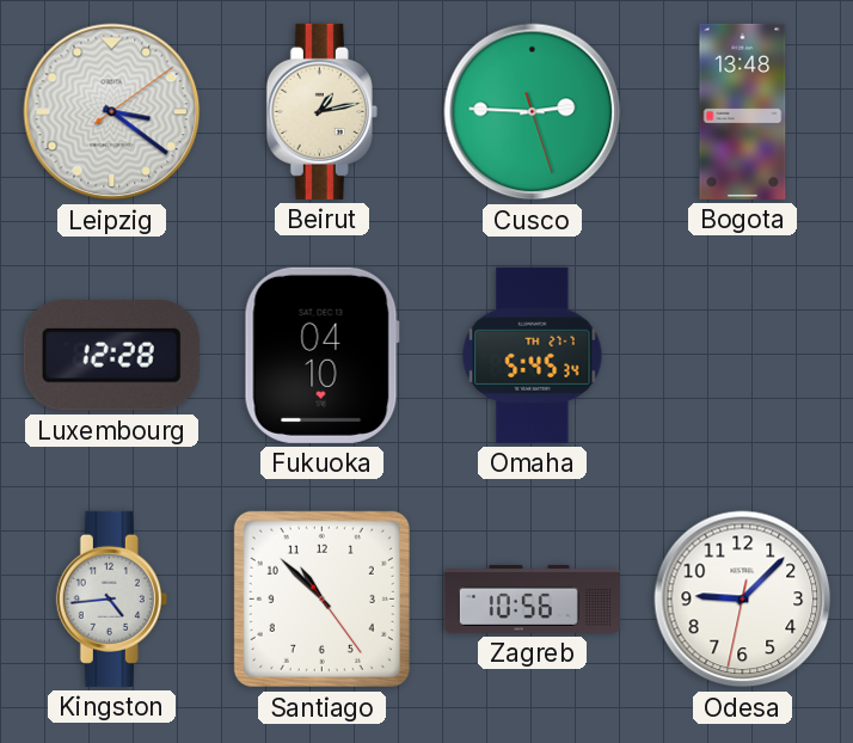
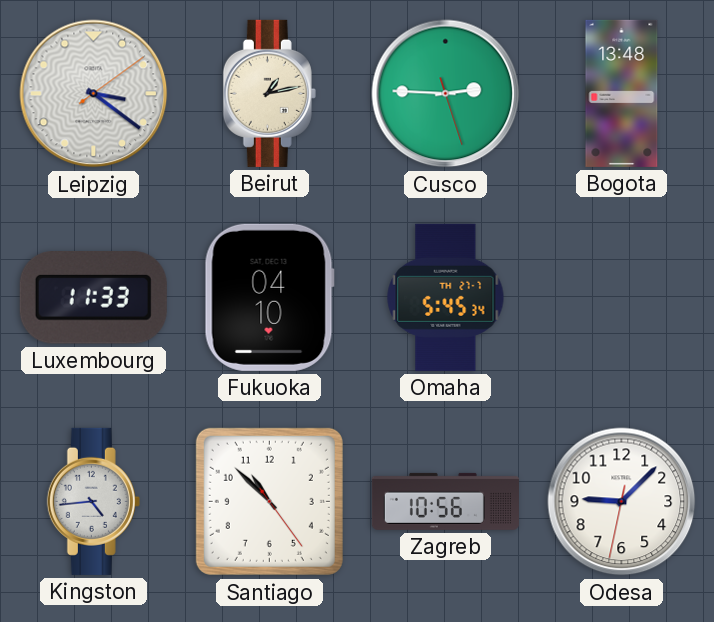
Luxembourg: 12:28 -> 11:33
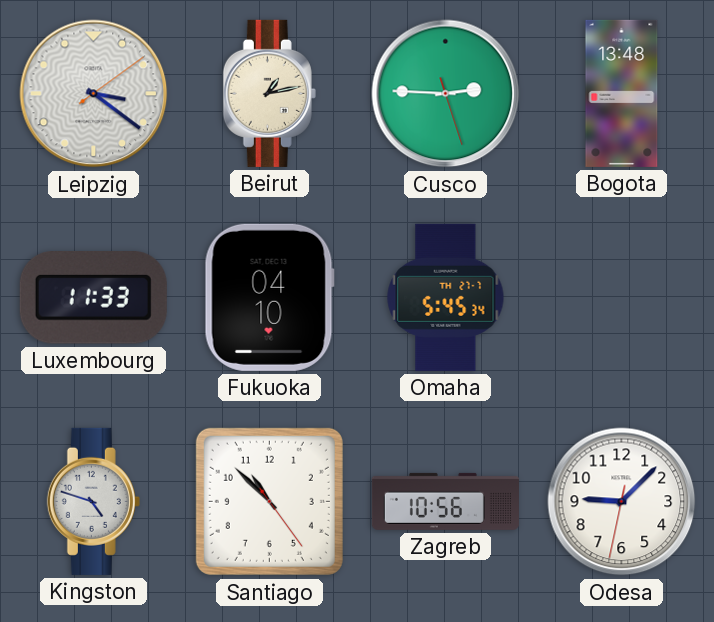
Kingston: 4:44 -> 4:48
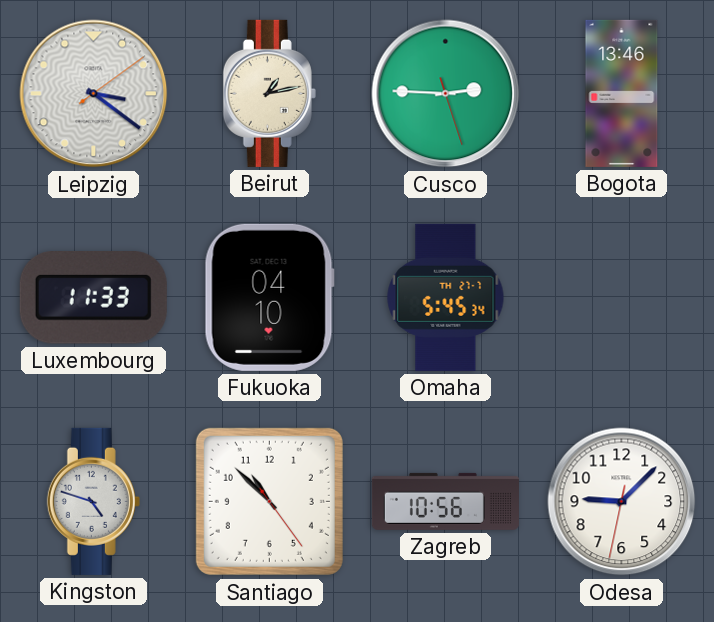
Bogota: 13:48 -> 13:46
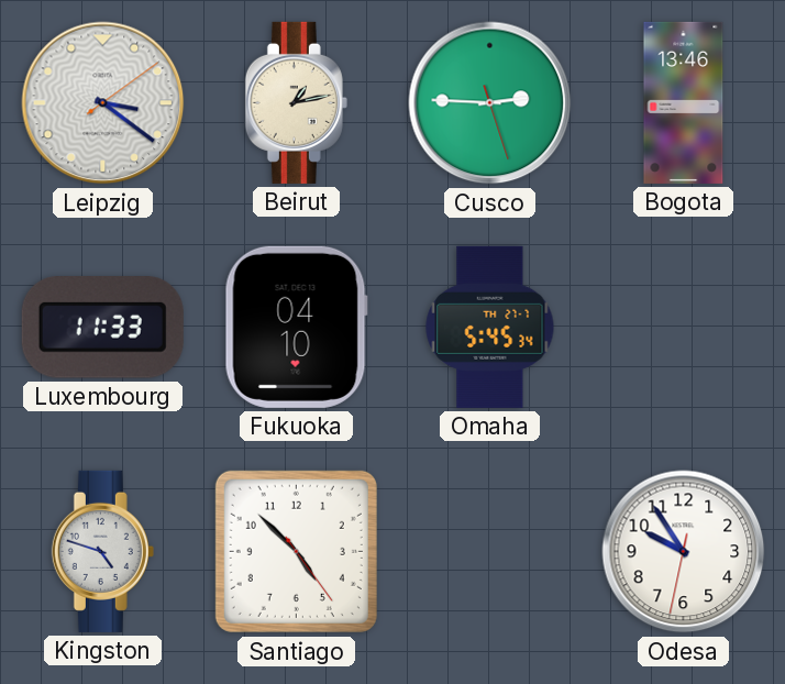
Santiago: 10:52 -> 4:52
Zagreb: 10:56 -> none
Odesa: 9:07 -> 9:54
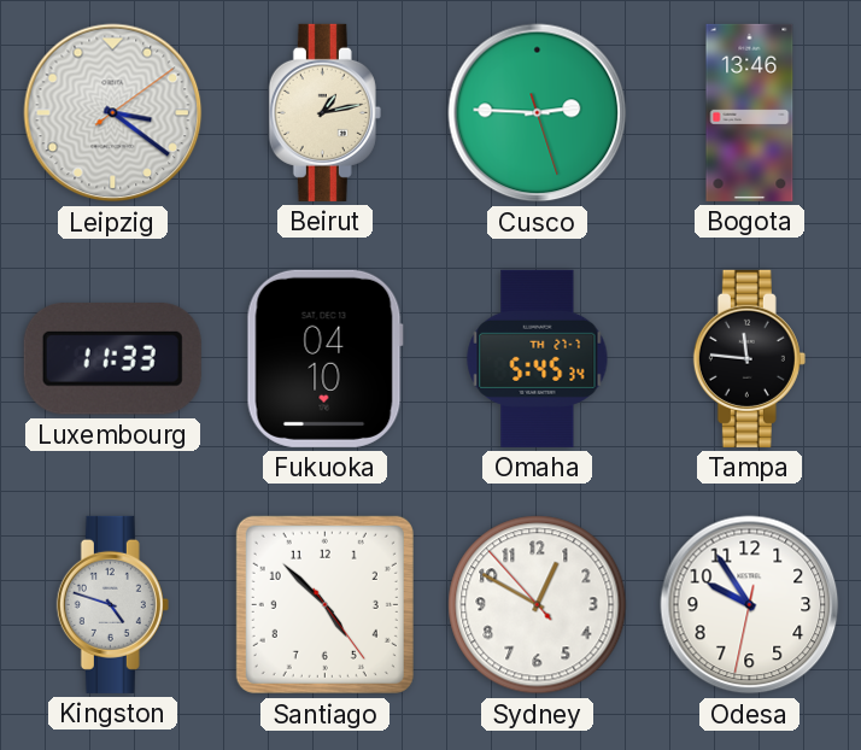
Tampa: none -> 11:46
Sydney: none -> 12:49
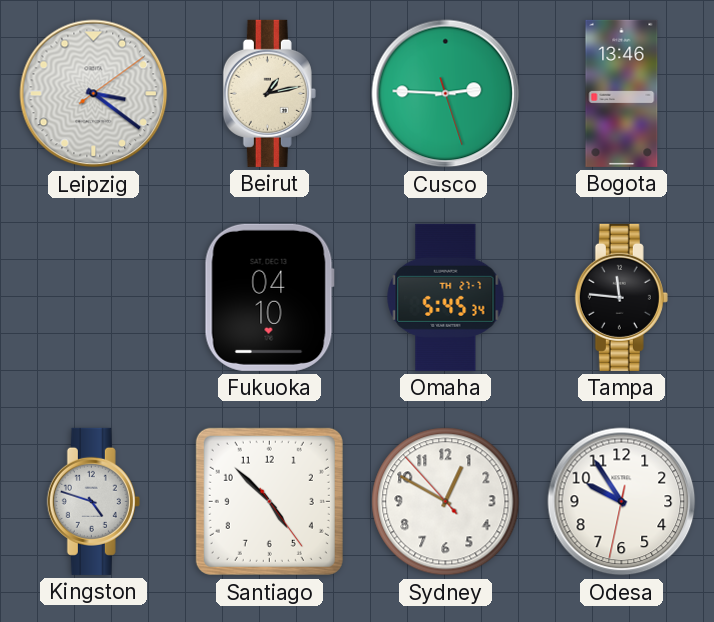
Luxembourg: 11:33 -> none
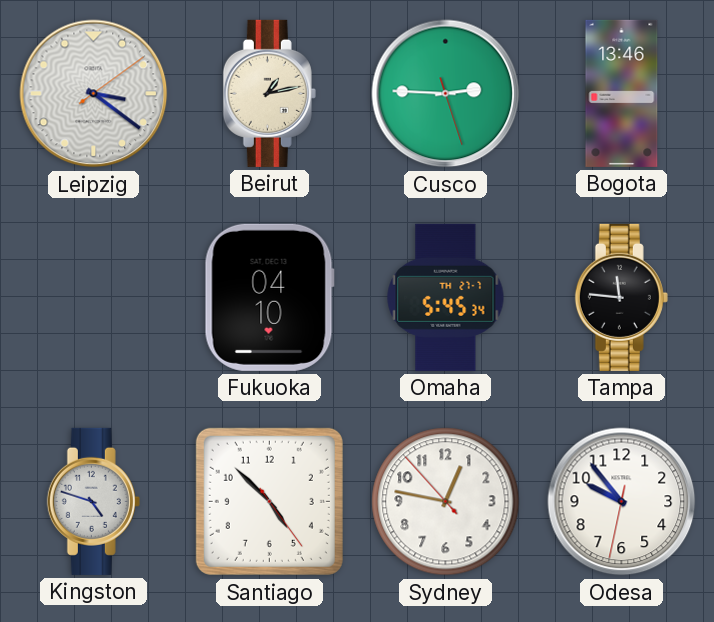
Sydney: 12:49 -> 12:46
Odesa: 9:54 -> 9:53
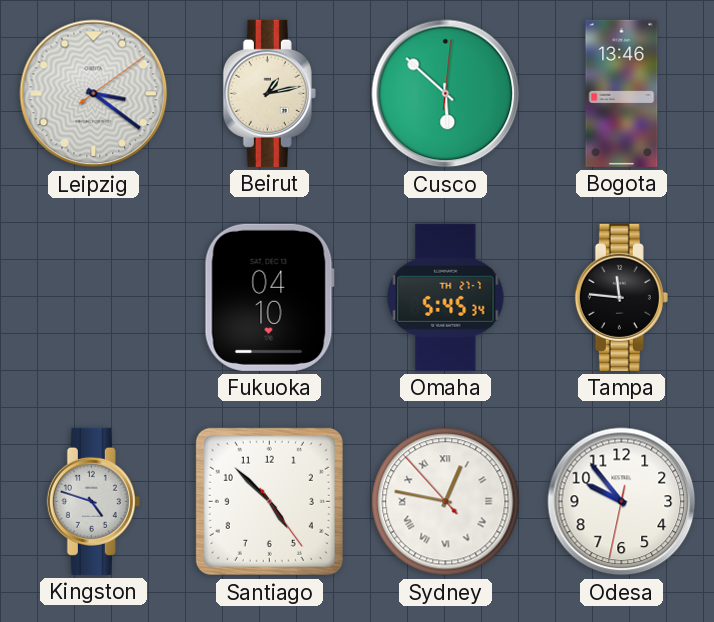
Cusco: 2:45 -> 5:52
Sydney numerals: Arabic -> Roman
